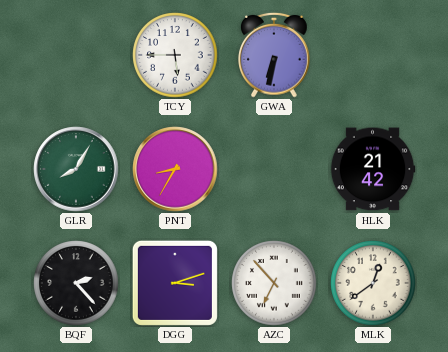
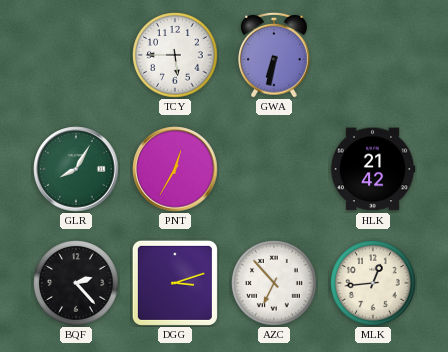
PNT: 8:35 -> 12:35
MLK: 12:39 -> 12:44
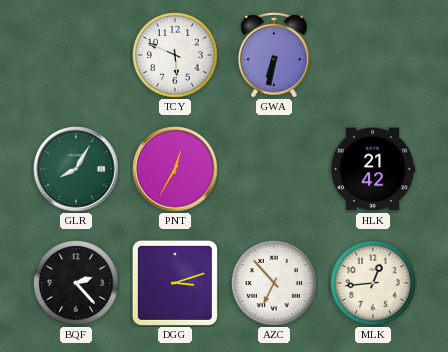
TCY: 5:45 -> 5:49
